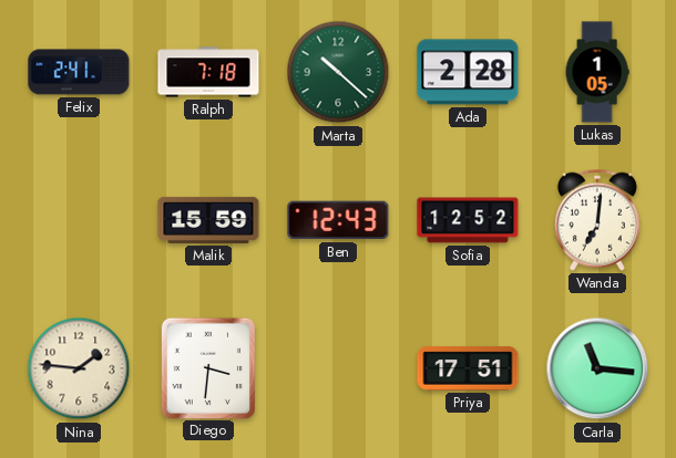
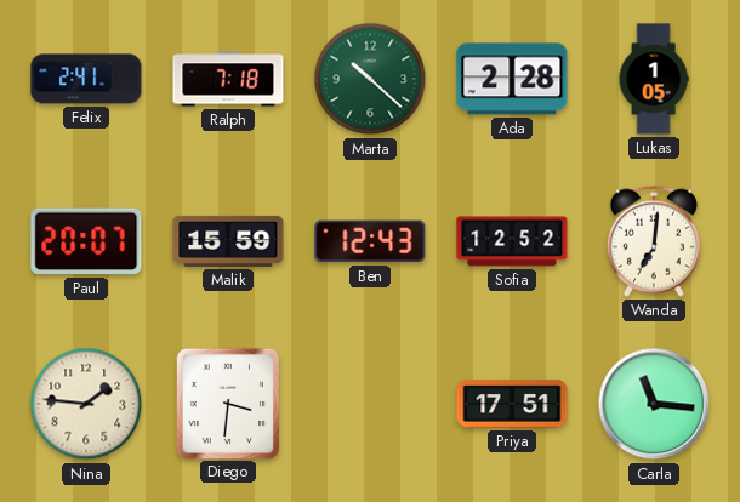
Paul: none -> 20:07
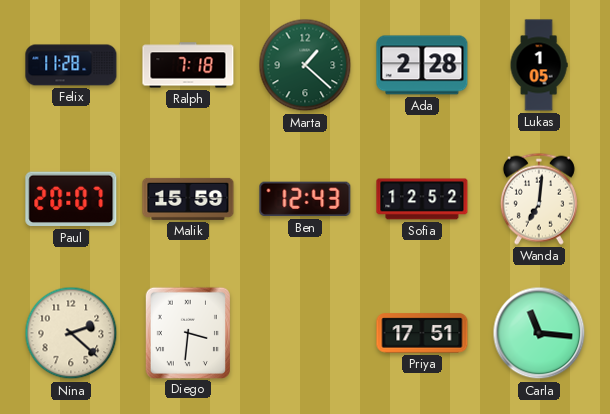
Felix: 2:41 -> 11:28
Marta: 10:22 -> 1:22
Nina: 1:46 -> 2:22
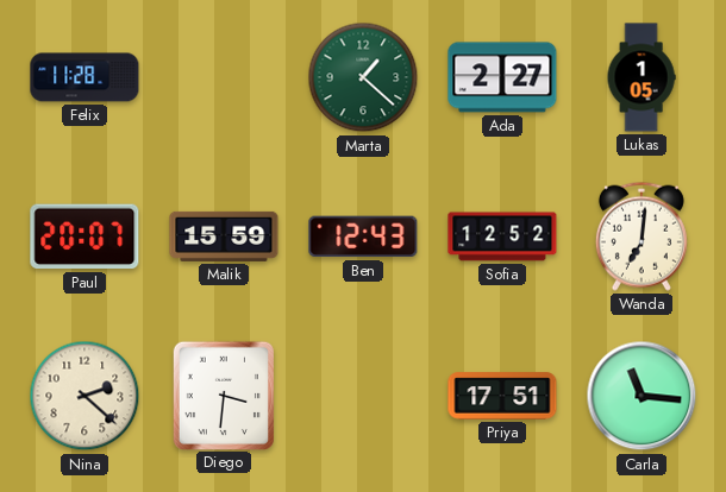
Ralph: 7:18 -> none
Ada: 2:28 -> 2:27
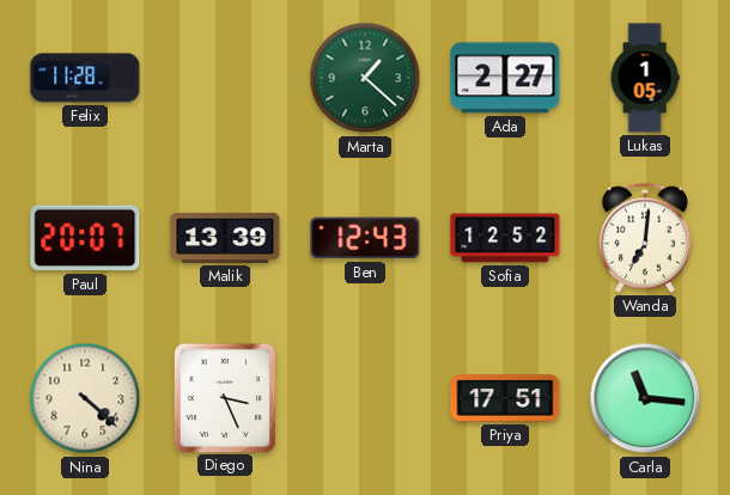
Malik: 15:59 -> 13:39
Nina: 2:22 -> 4:22
Diego: 3:31 -> 3:26
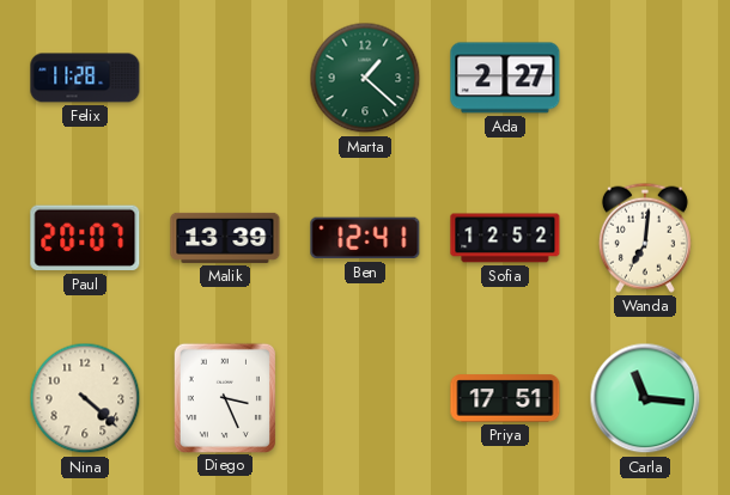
Lukas: 1:05 -> none
Ben: 12:43 -> 12:41
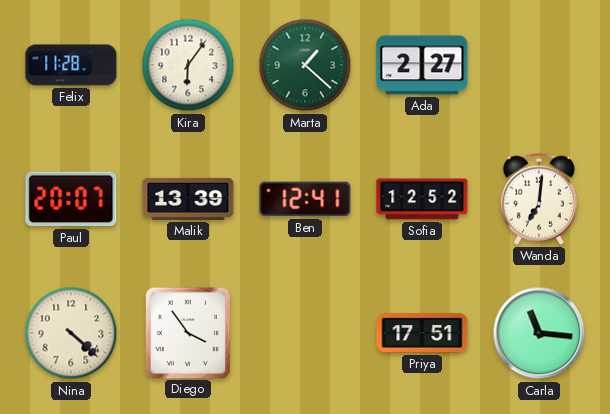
Kira: none -> 6:06
Diego: 3:26 -> 3:54
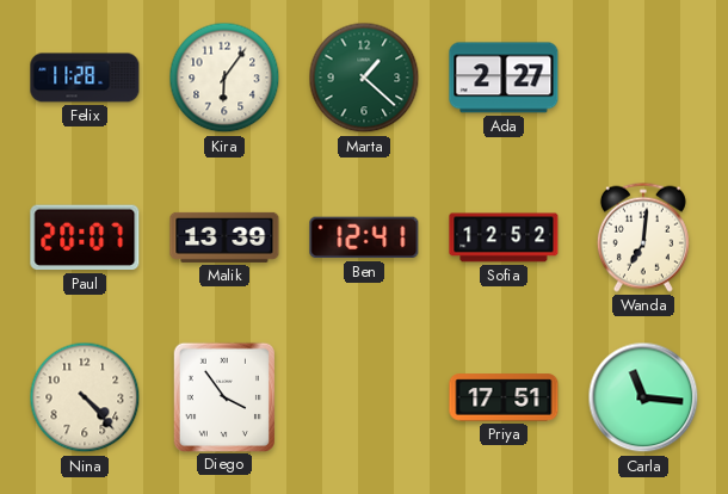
Nina: 4:22 -> 4:23
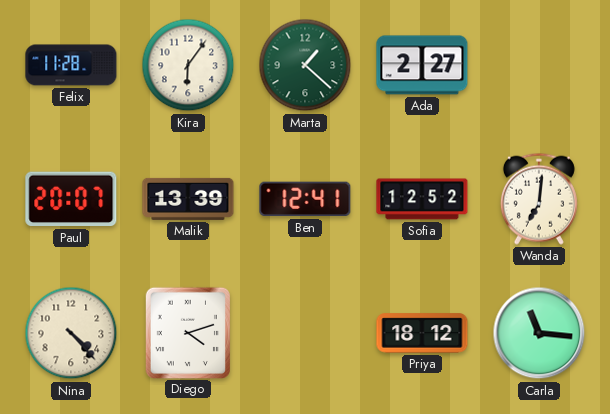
Diego: 3:54 -> 4:12
Priya: 17:51 -> 18:12
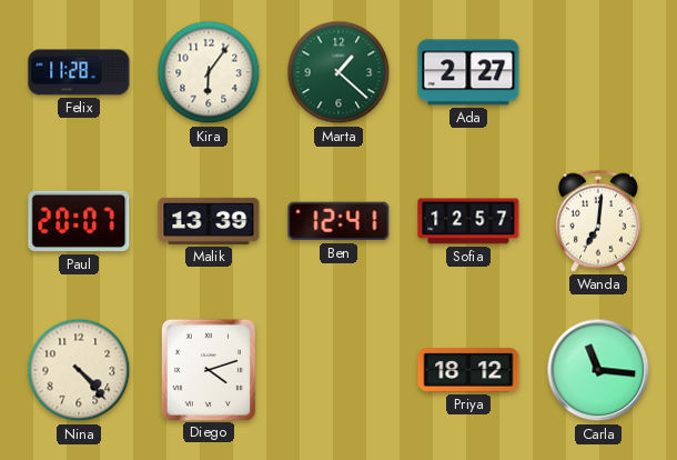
Sofia: 12:52 -> 12:57
